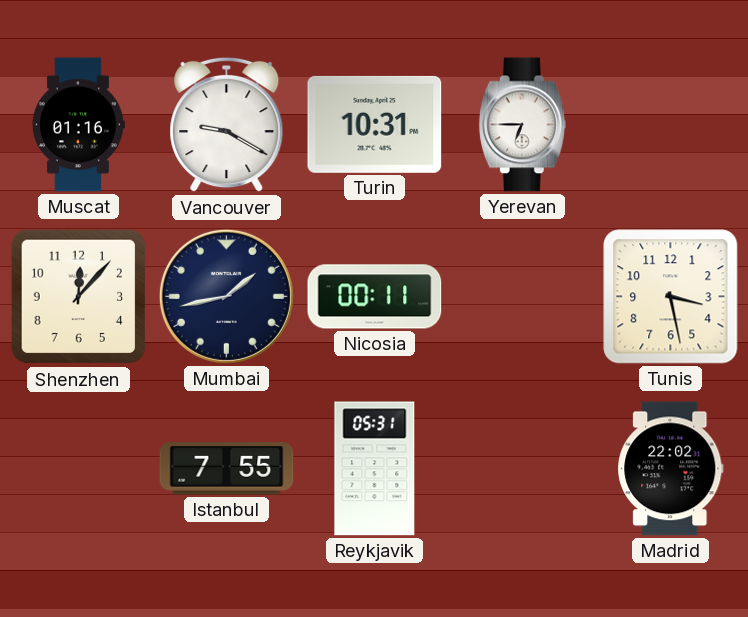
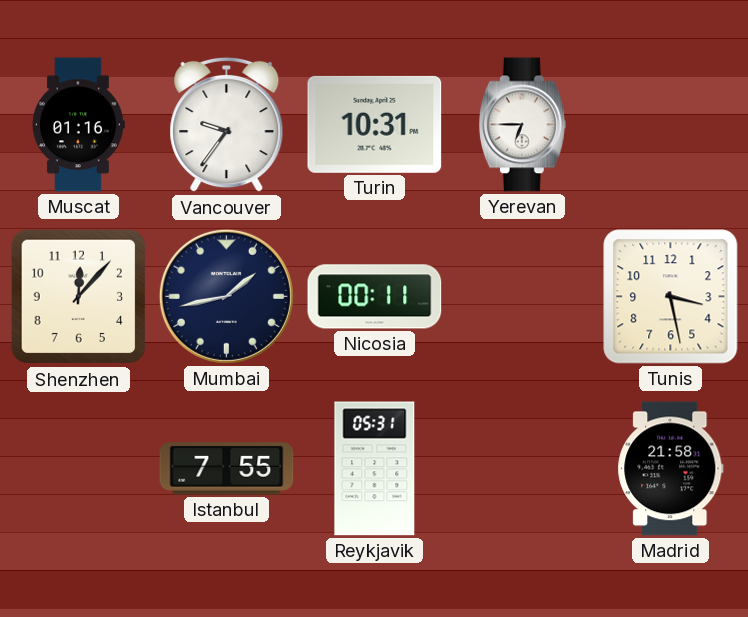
Vancouver: 9:20 -> 9:36
Madrid: 22:02 -> 21:58
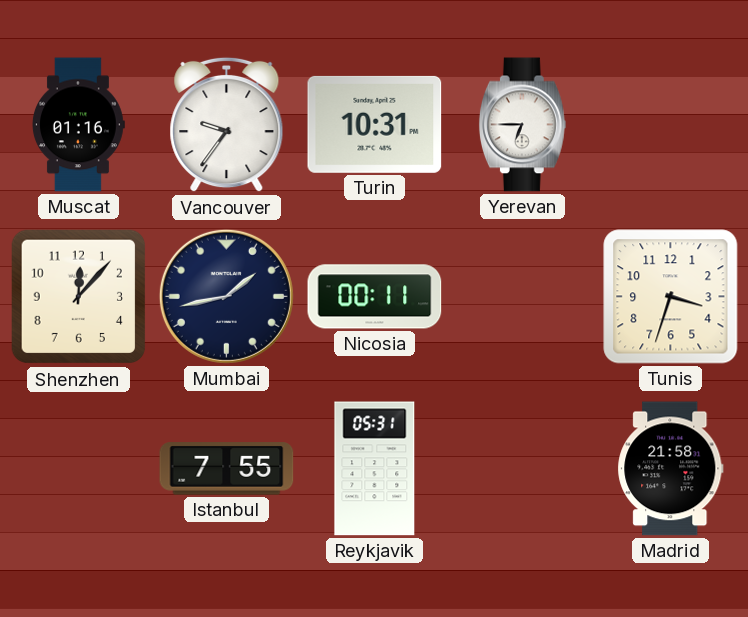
Tunis: 3:28 -> 3:33
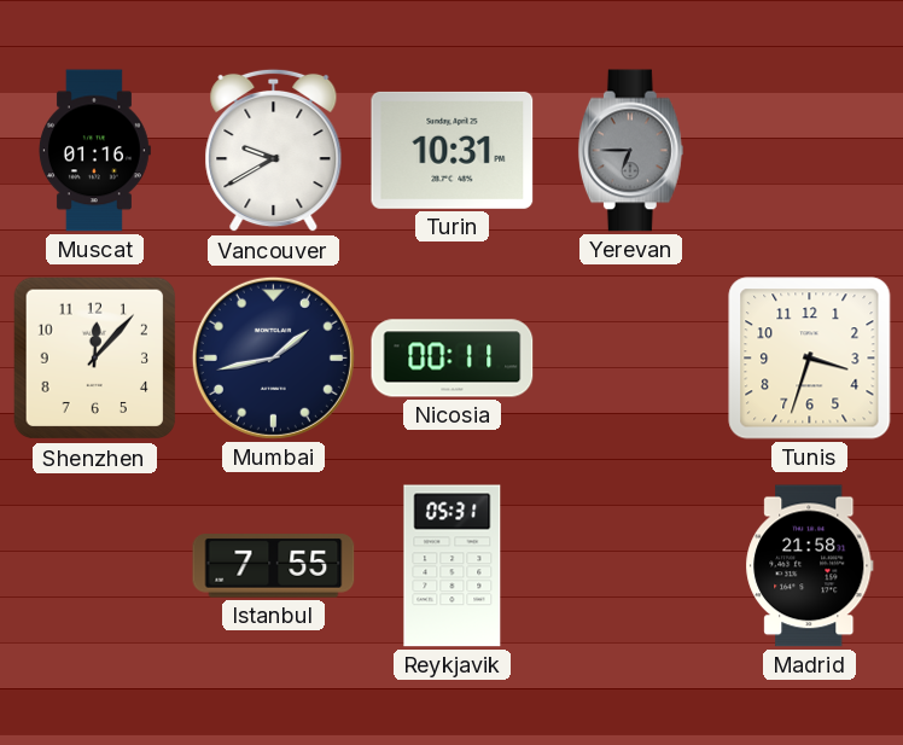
Vancouver: 9:36 -> 9:40
Yerevan dial: white -> grey
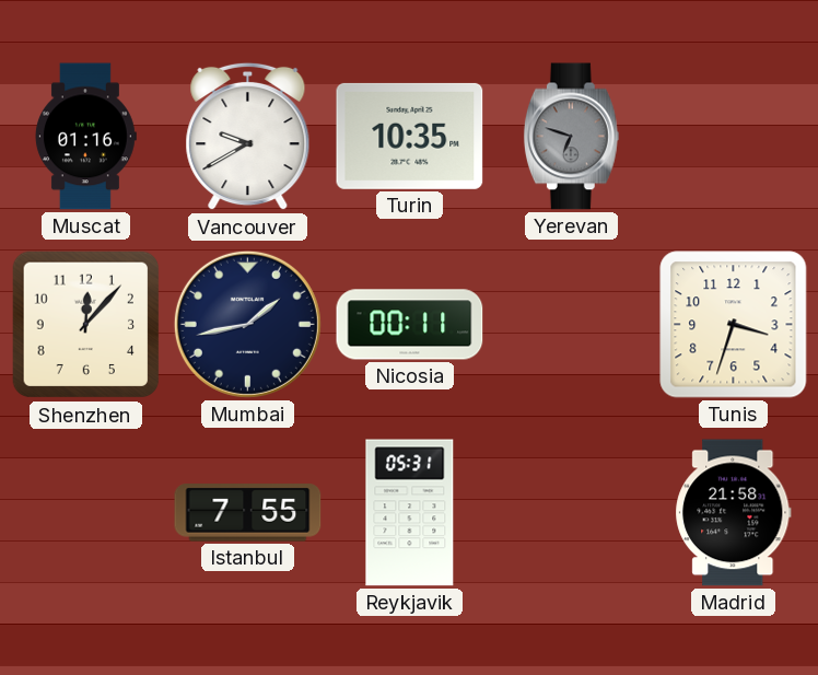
Turin: 10:31 -> 10:35
Yerevan: 6:45 -> 6:48
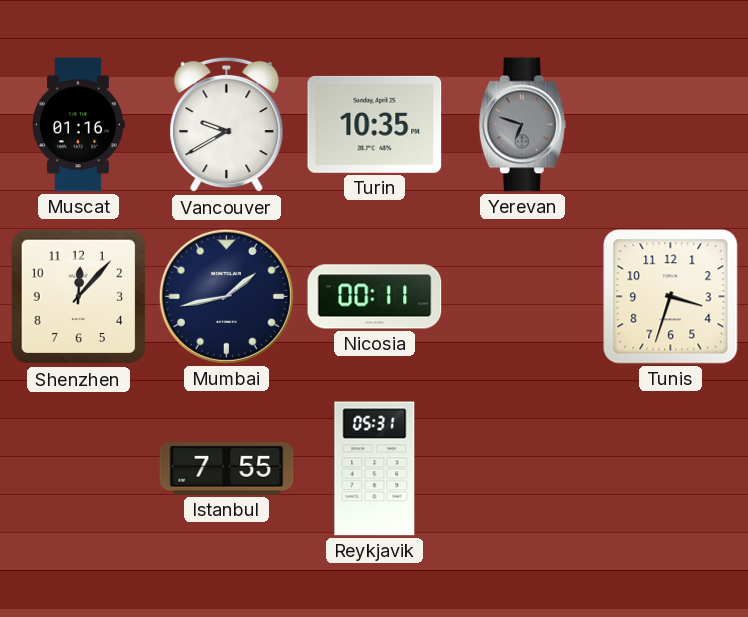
Madrid: 21:58 -> none
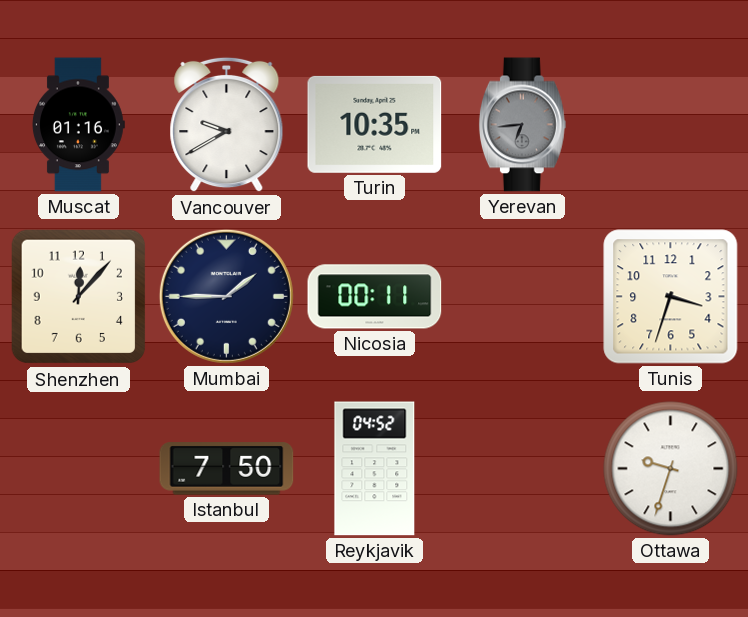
Yerevan: 6:48 -> 6:44
Mumbai: 1:43 -> 1:45
Istanbul: 7:55 -> 7:50
Reykjavik: 05:31 -> 04:52
Ottawa: none -> 9:33
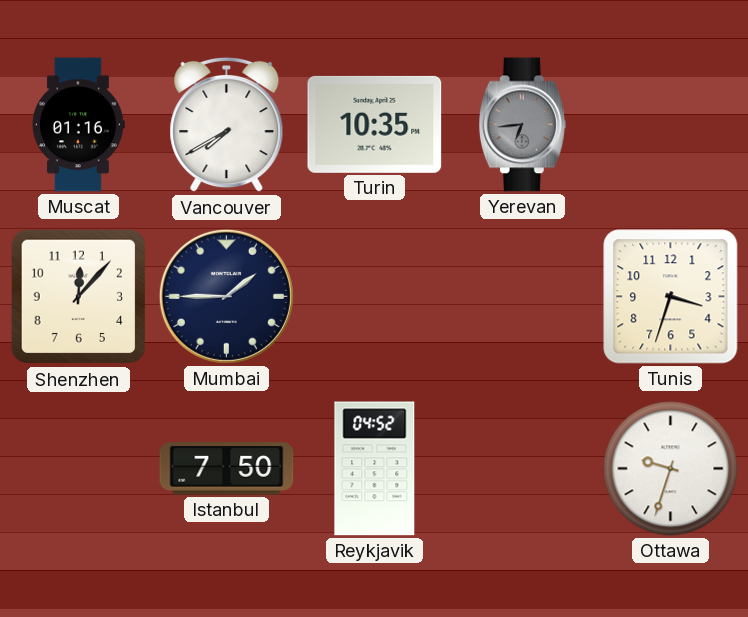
Vancouver: 9:40 -> 7:40
Nicosia: 00:11 -> none
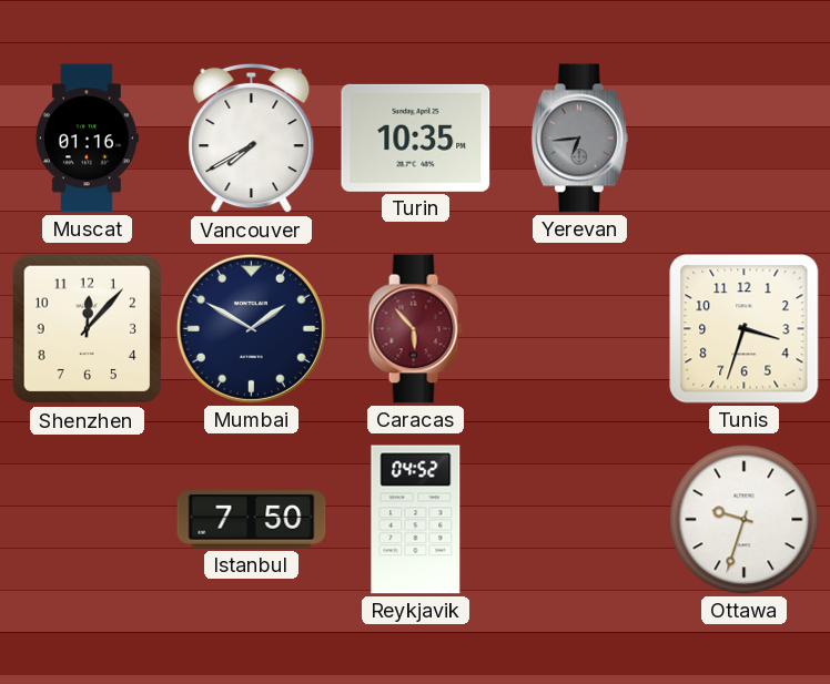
Mumbai: 1:45 -> 1:50
Caracas: none -> 5:53
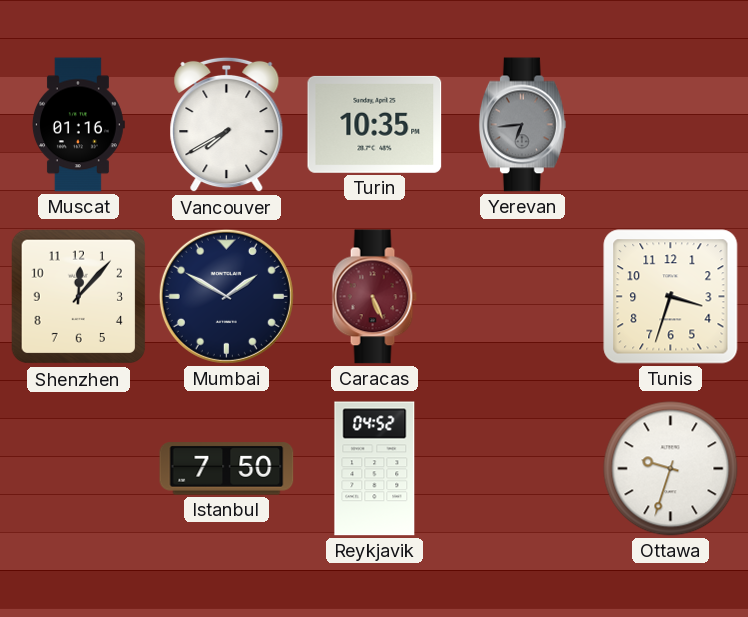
Caracas: 5:53 -> 5:26
